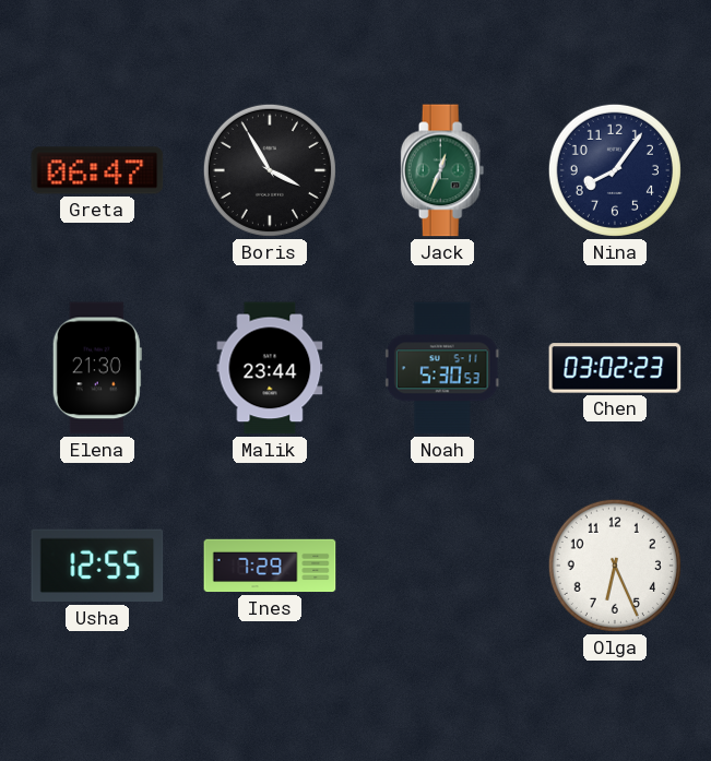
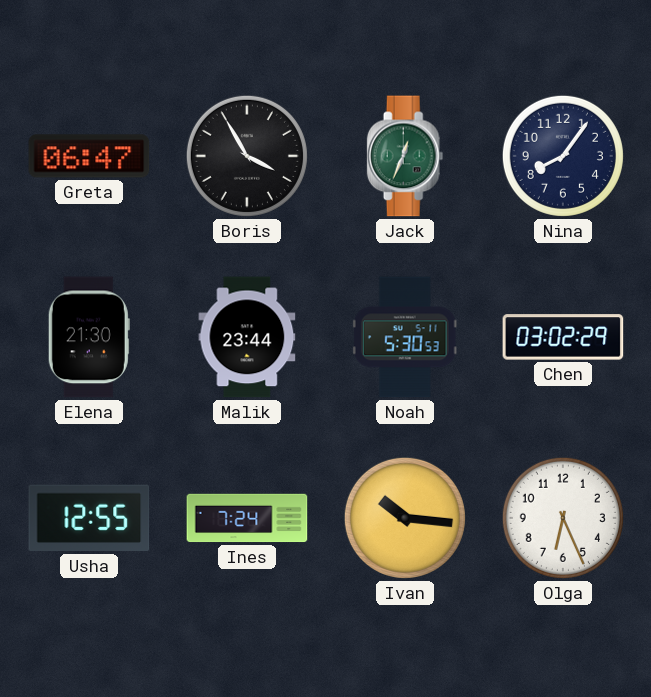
Chen: 03:02:23 -> 03:02:29
Ines: 7:29 -> 7:24
Ivan: none -> 10:16
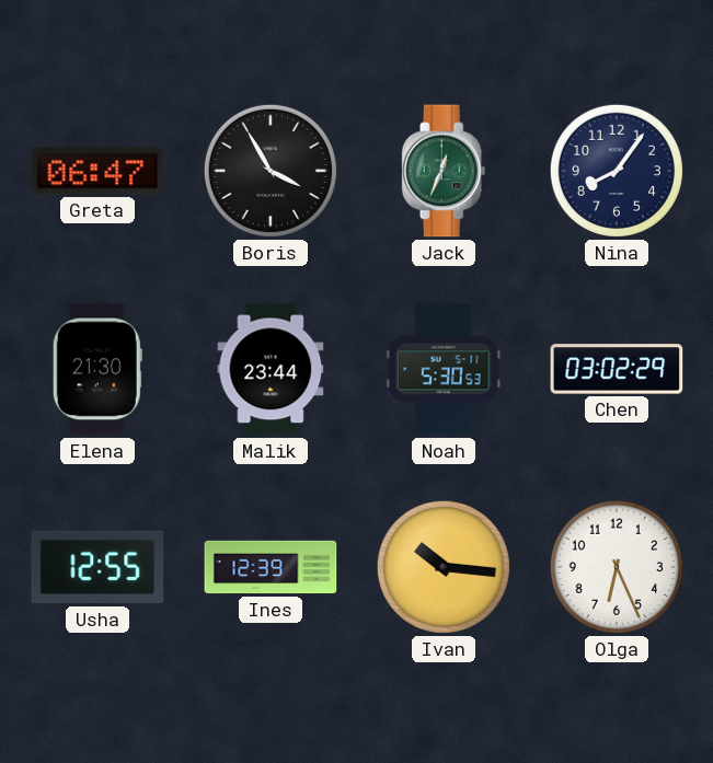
Ines: 7:24 -> 12:39
